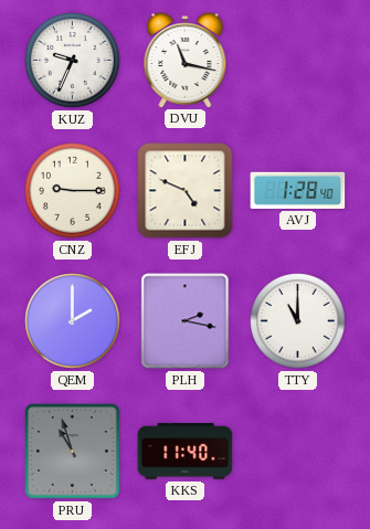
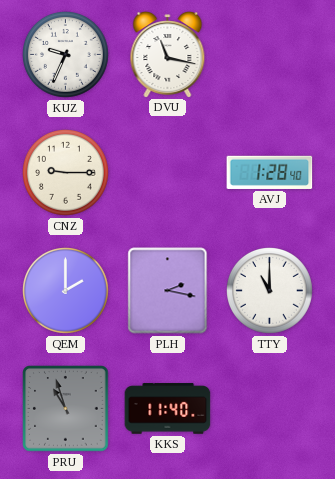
EFJ: 4:49 -> none
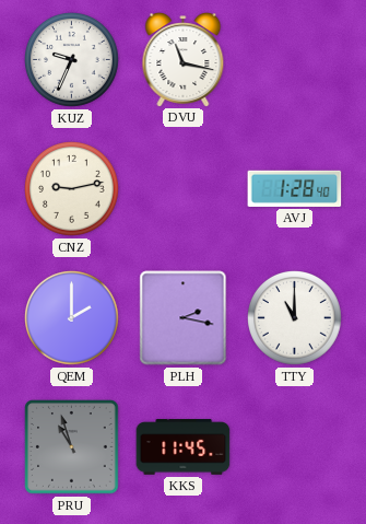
CNZ: 9:15 -> 9:13
KKS: 11:40 -> 11:45
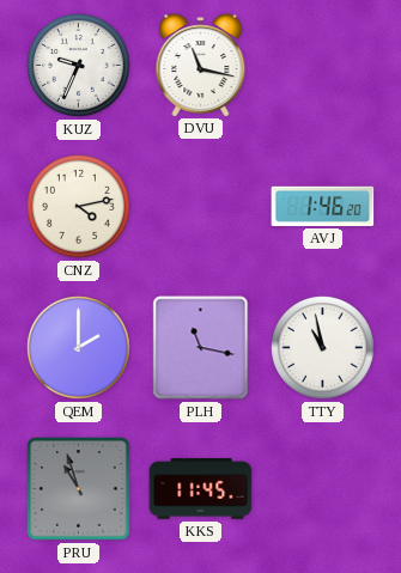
CNZ: 9:13 -> 4:13
AVJ: 1:28 -> 1:46
PLH: 2:17 -> 11:17
TTY: 11:00 -> 10:58
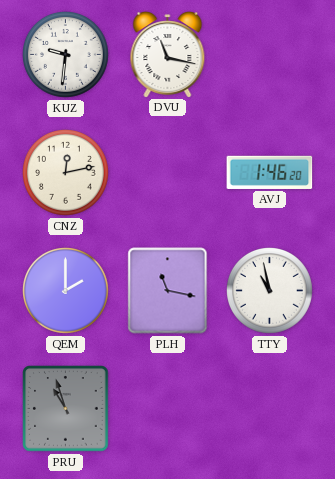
KUZ: 9:34 -> 9:31
CNZ: 4:13 -> 12:13
KKS: 11:45 -> none
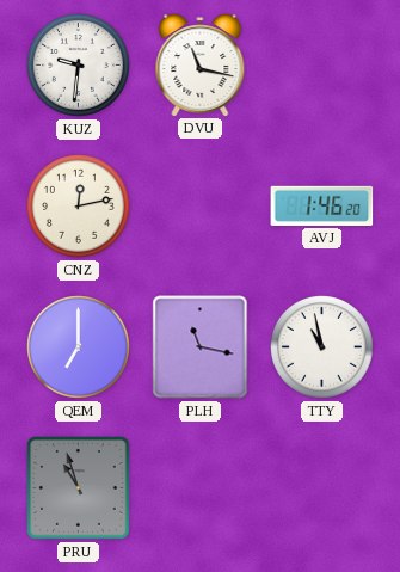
QEM: 2:00 -> 7:00
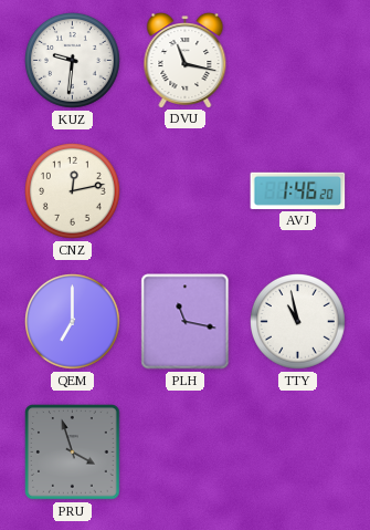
PRU: 10:57 -> 3:57
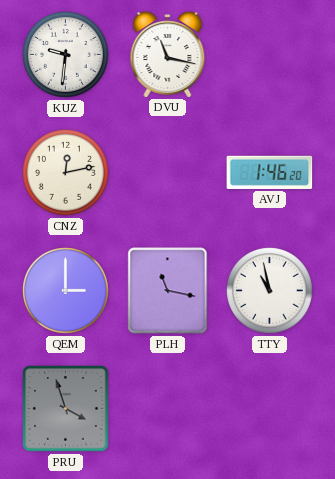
QEM: 7:00 -> 3:00
